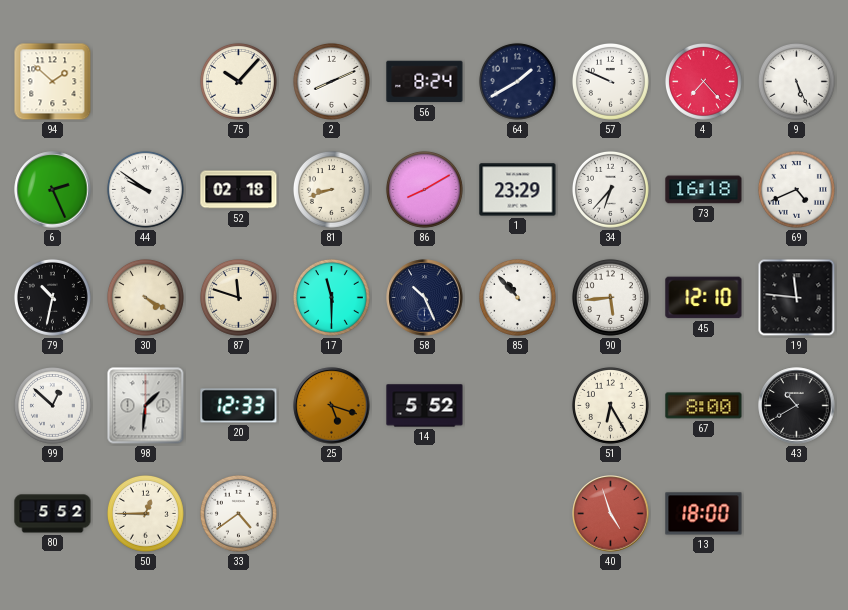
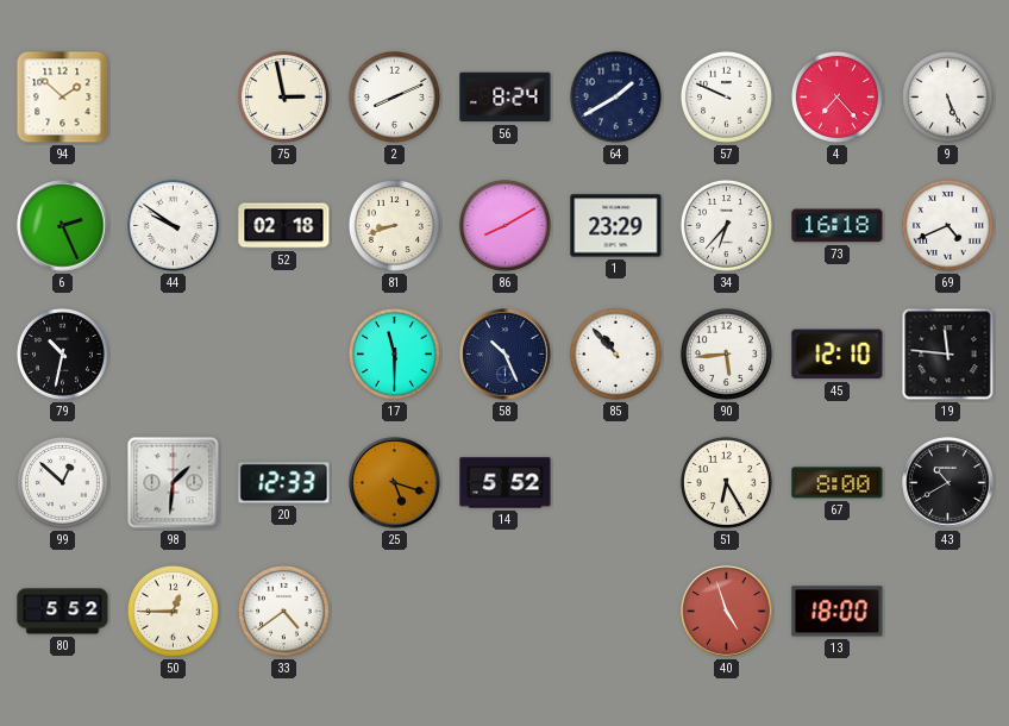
75: 10:07 -> 2:58
30: 4:20 -> none
87: 11:48 -> none
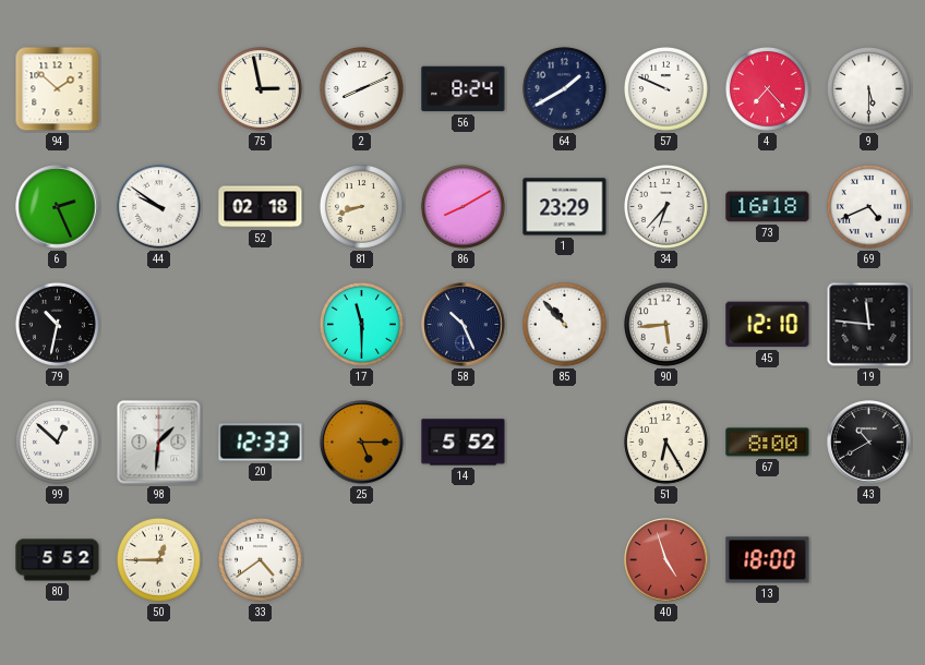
9: 5:26 -> 5:30
25: 5:18 -> 5:15
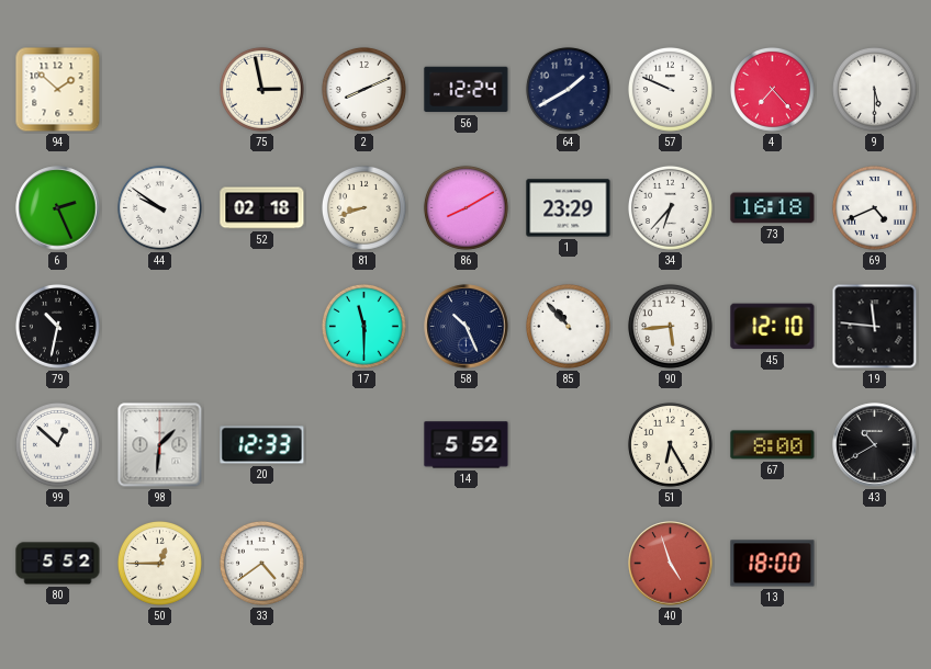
56: 8:24 -> 12:24
25: 5:15 -> none
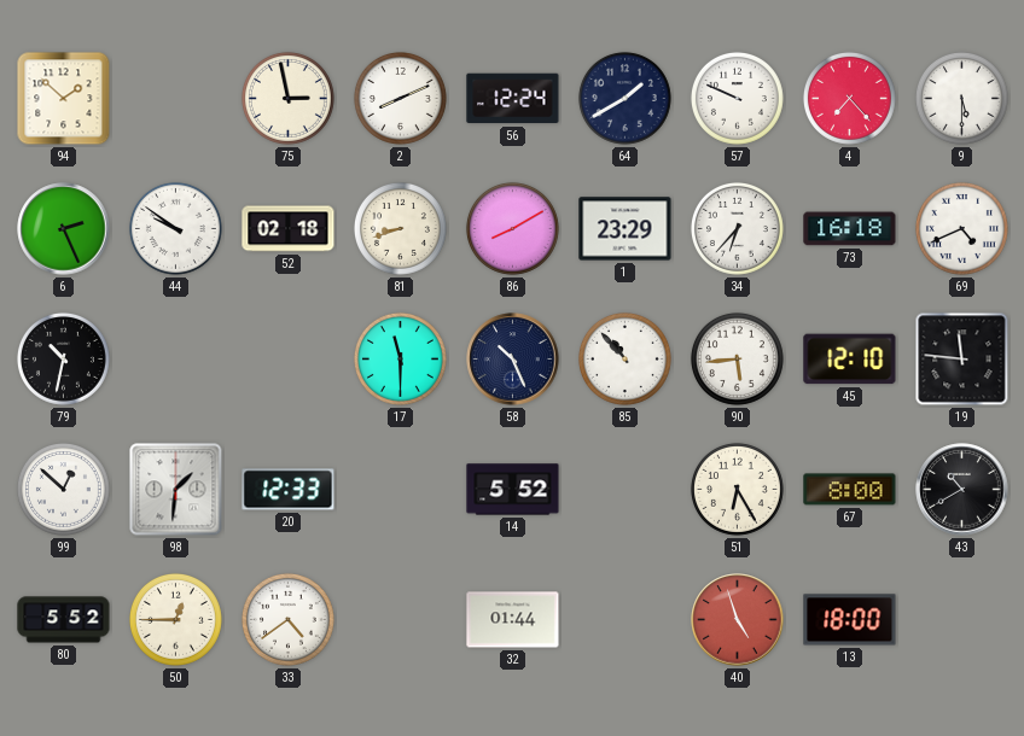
32: none -> 01:44
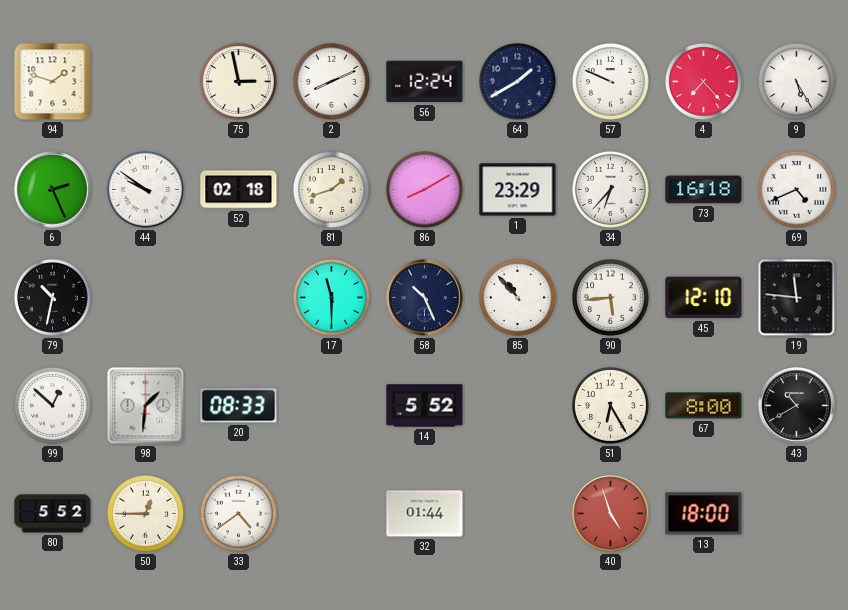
94: 1:52 -> 1:48
9: 5:30 -> 5:25
81: 8:42 -> 1:42
20: 12:33 -> 08:33
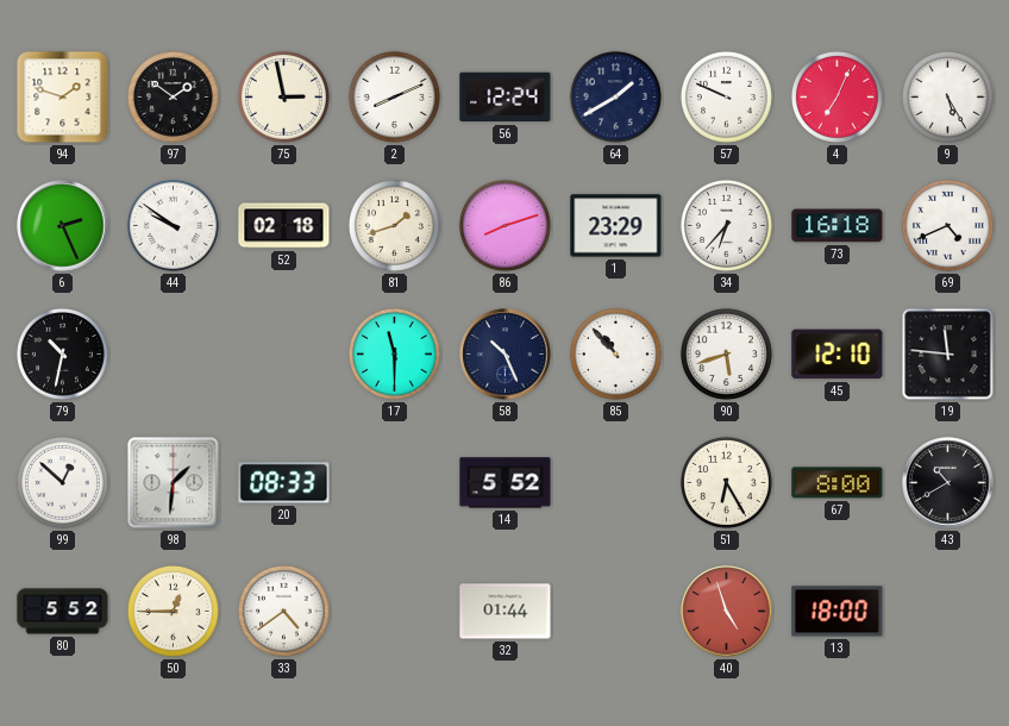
97: none -> 1:51
4: 7:23 -> 7:04
86: 8:10 -> 8:12
90: 5:44 -> 5:42
